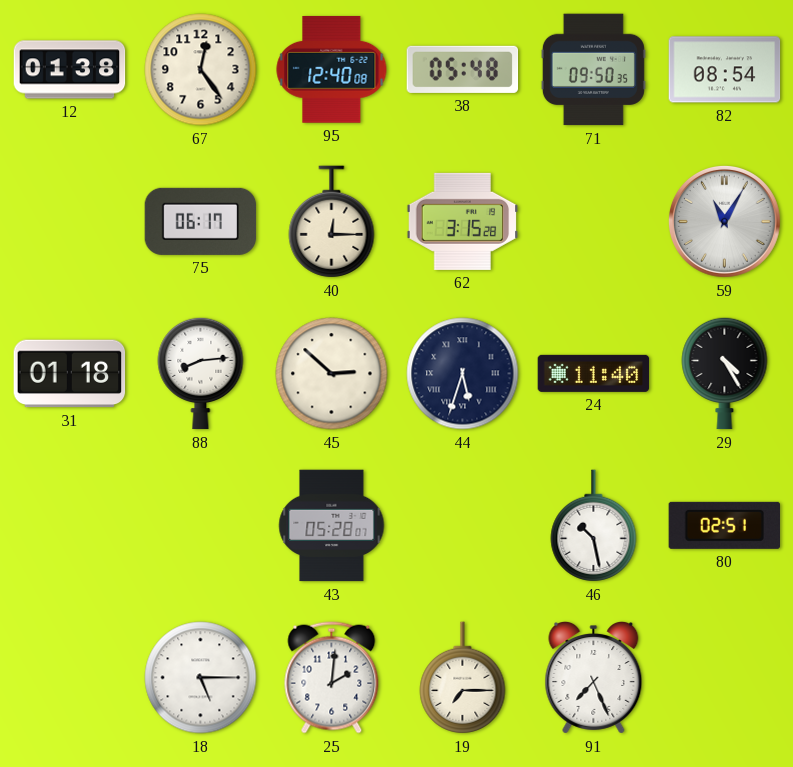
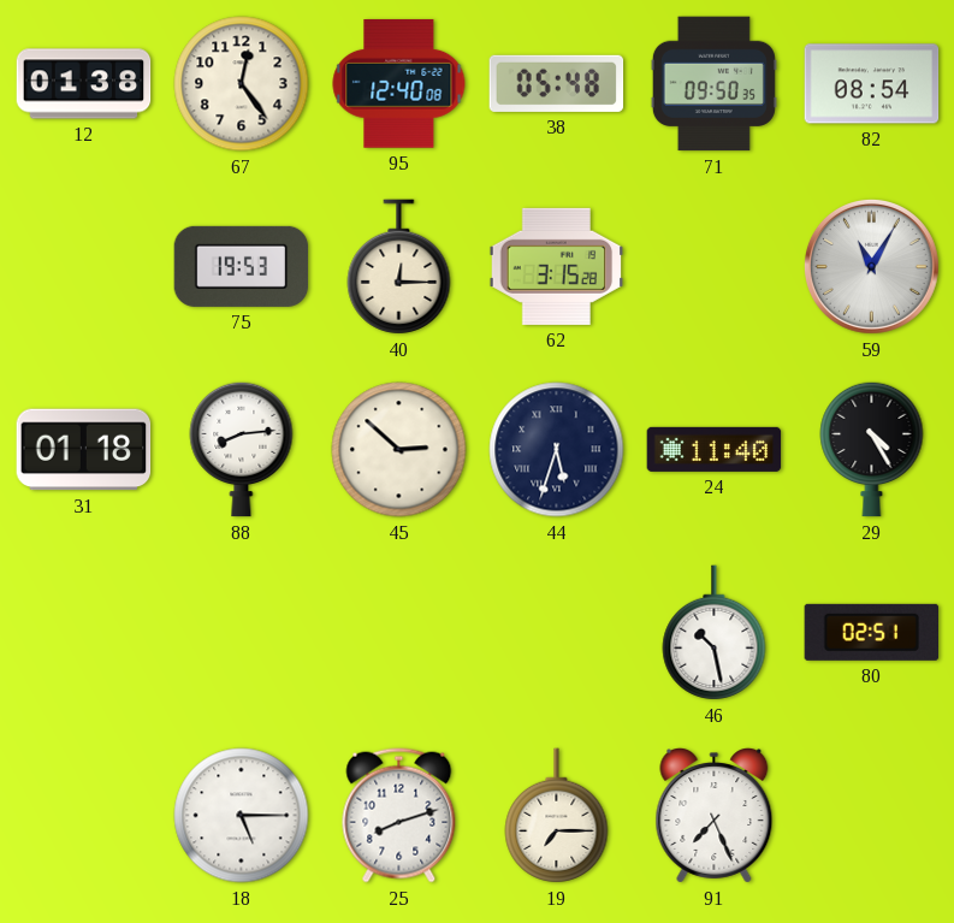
75: 06:17 -> 19:53
43: 05:28 -> none
25: 2:01 -> 8:12
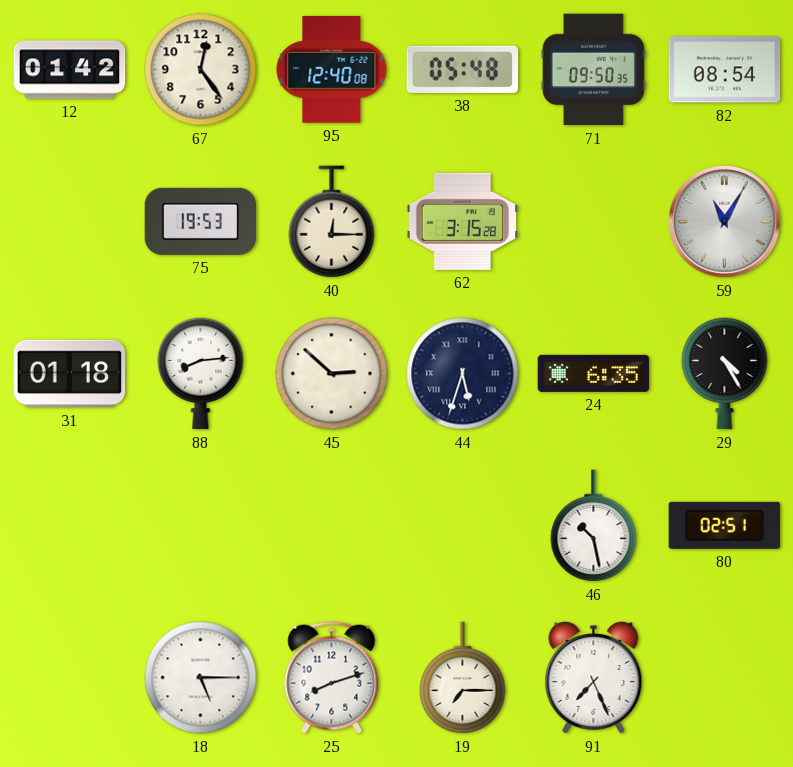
12: 01:38 -> 01:42
24: 11:40 -> 6:35
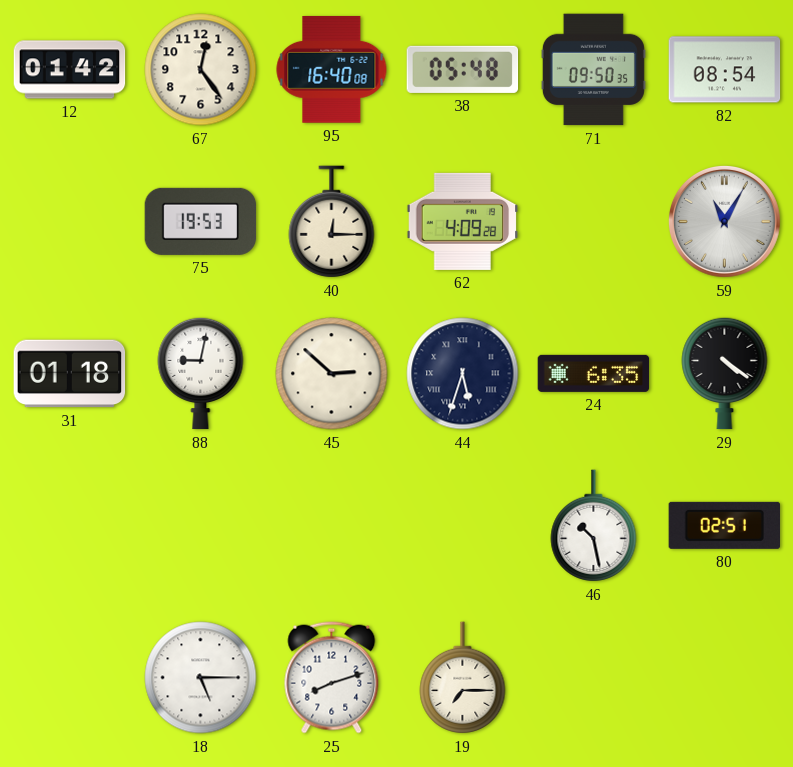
95: 12:40 -> 16:40
62: 3:15 -> 4:09
88: 8:14 -> 9:02
29: 4:25 -> 4:21
91: 7:26 -> none
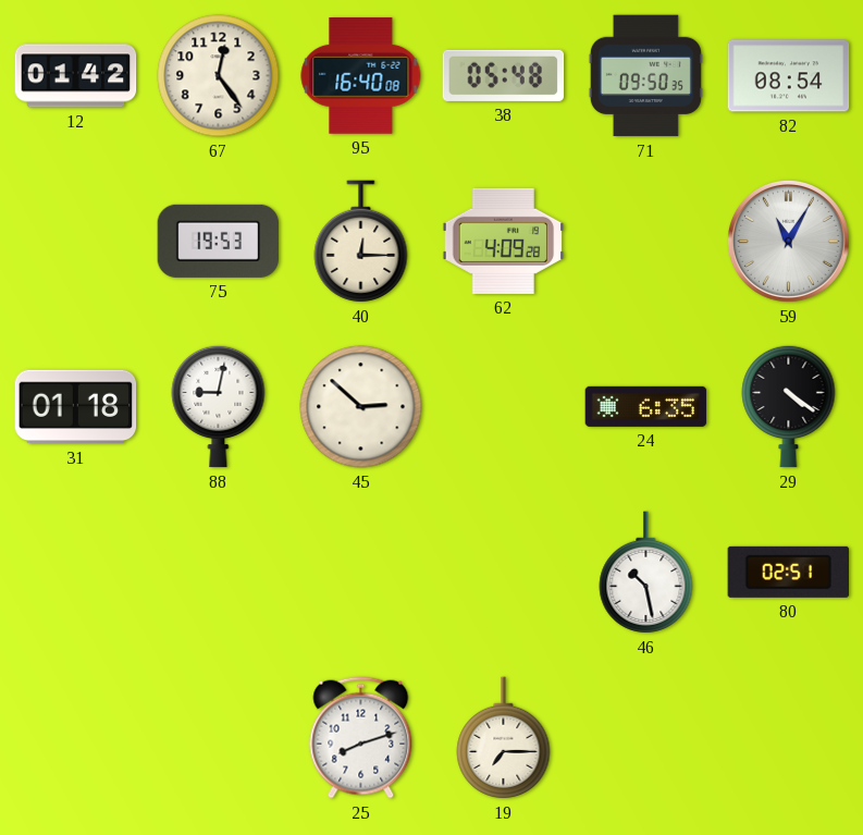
44: 5:33 -> none
18: 5:15 -> none
